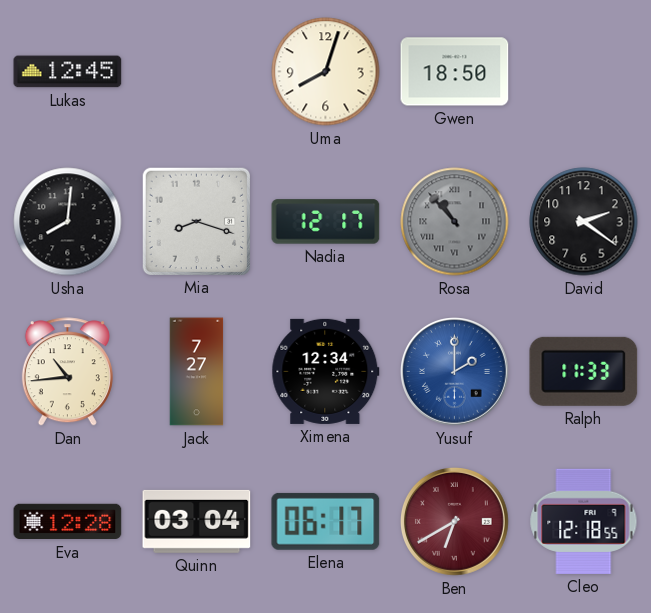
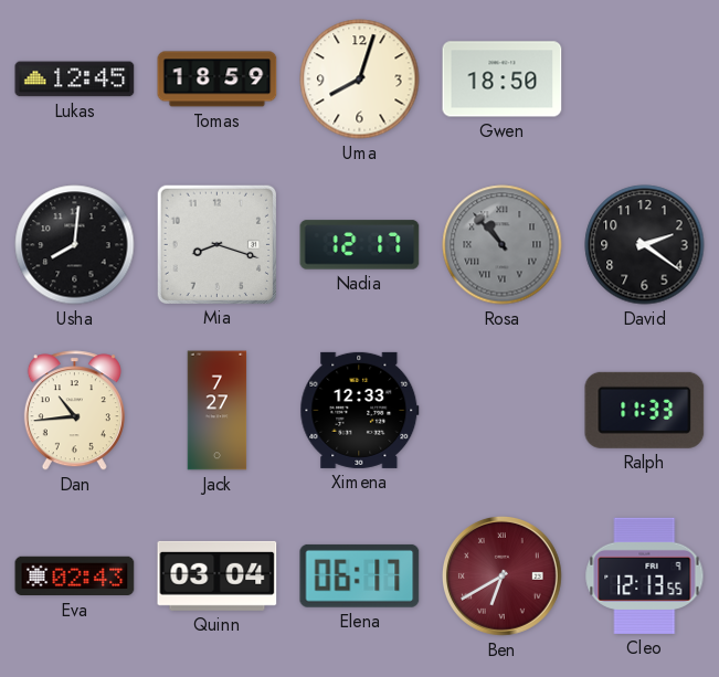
Tomas: none -> 18:59
Ximena: 12:34 -> 12:33
Yusuf: 2:00 -> none
Eva: 12:28 -> 02:43
Cleo: 12:18 -> 12:13
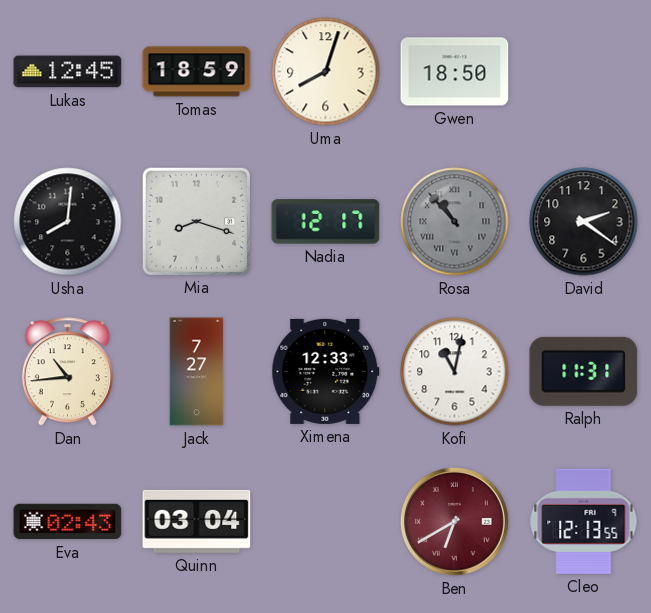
Kofi: none -> 11:02
Ralph: 11:33 -> 11:31
Elena: 06:17 -> none
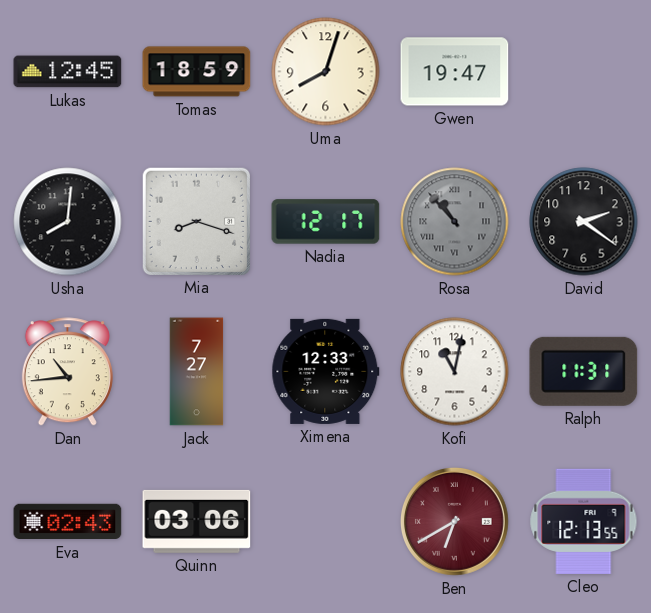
Gwen: 18:50 -> 19:47
Quinn: 03:04 -> 03:06
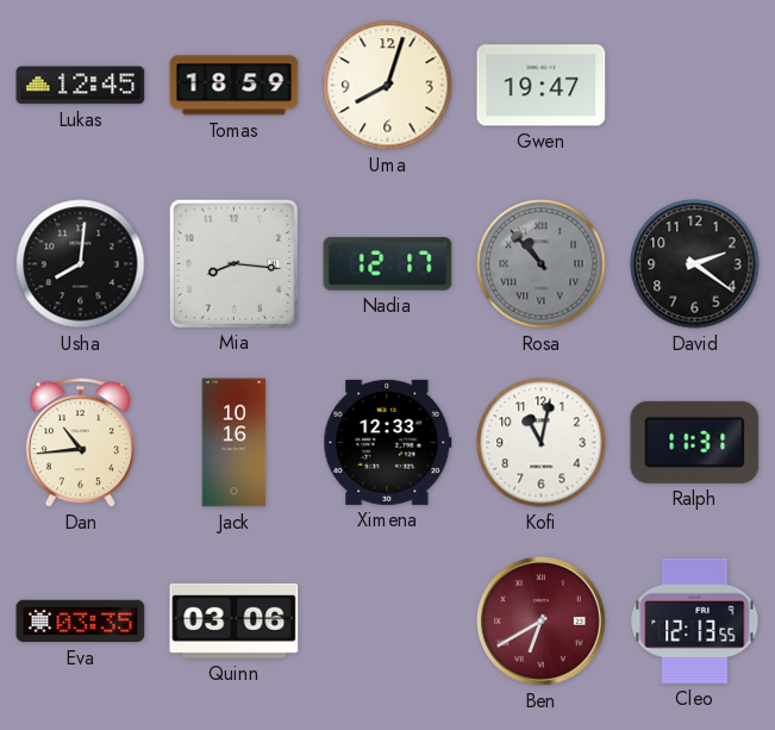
Mia: 8:18 -> 8:16
Jack: 7:27 -> 10:16
Eva: 02:43 -> 03:35
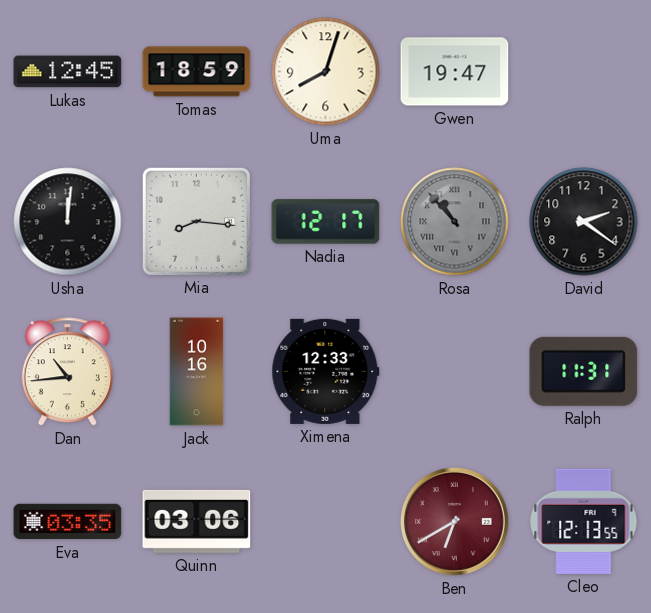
Usha: 8:01 -> 12:01
Kofi: 11:02 -> none
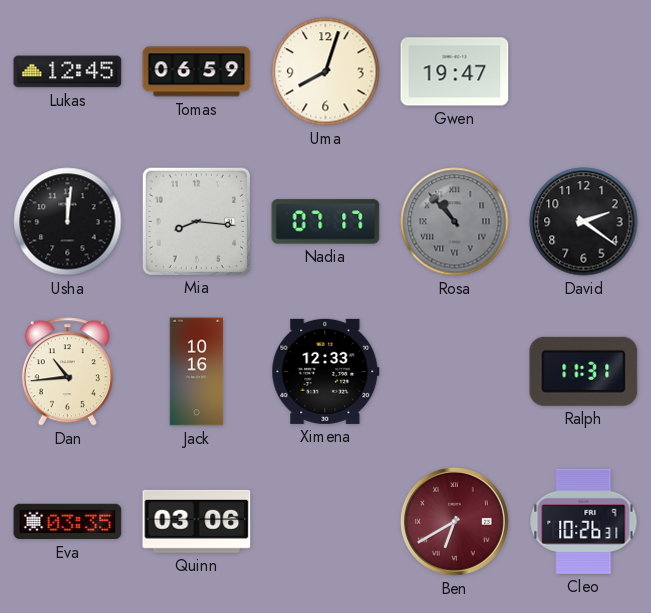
Tomas: 18:59 -> 06:59
Nadia: 12:17 -> 07:17
Cleo: 12:13 -> 10:26
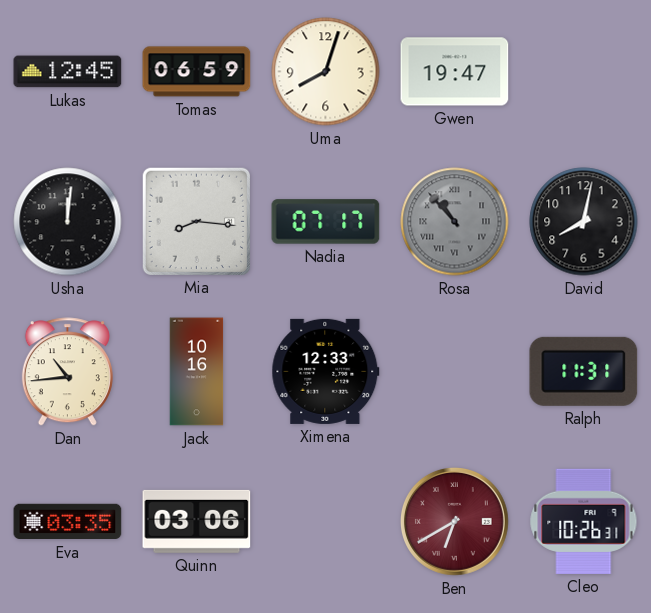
David: 2:21 -> 8:02
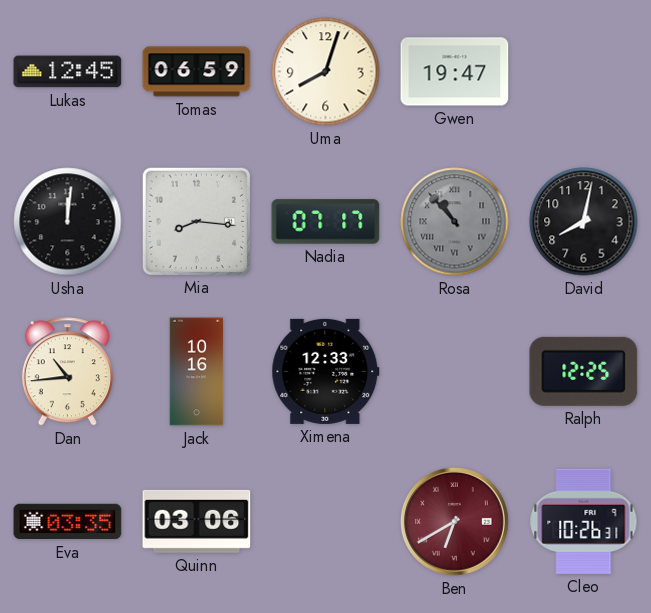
Ralph: 11:31 -> 12:25
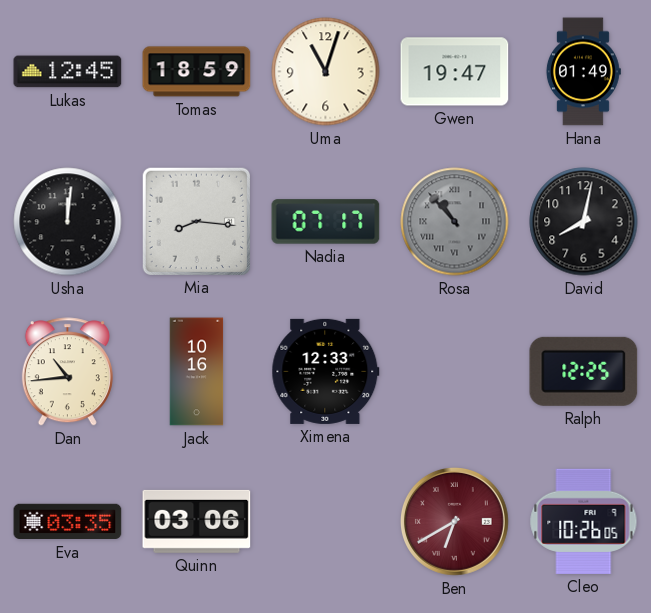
Tomas: 06:59 -> 18:59
Uma: 8:03 -> 11:03
Hana: none -> 01:49
Cleo: 10:26:31 -> 10:26:05
